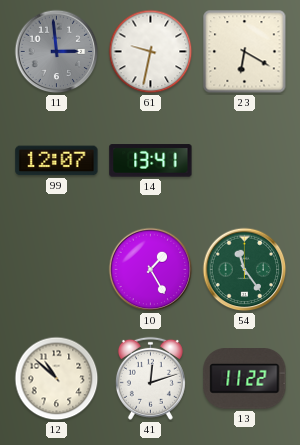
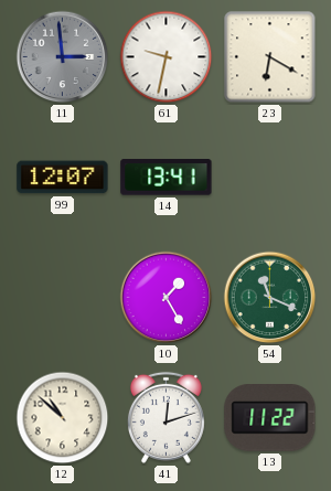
54: 11:24 -> 11:19
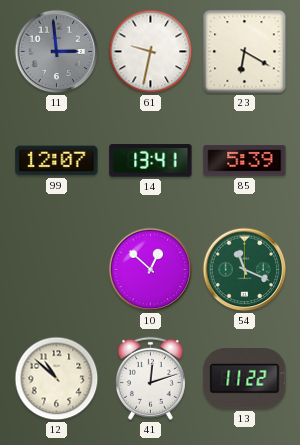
85: none -> 5:39
10: 1:25 -> 12:52
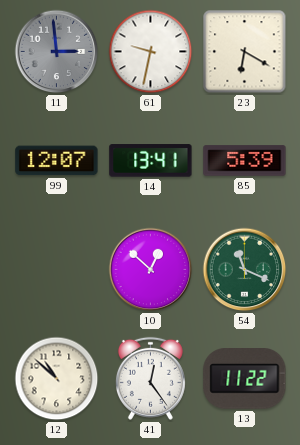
41: 12:12 -> 12:24
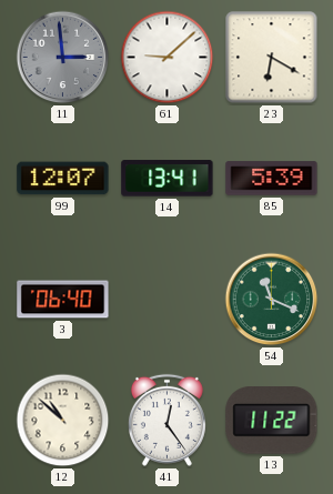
61: 9:32 -> 9:08
3: none -> 06:40
10: 12:52 -> none
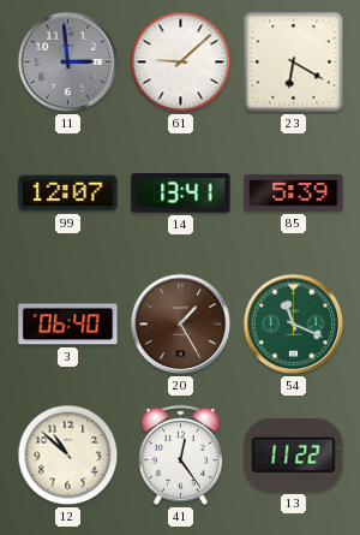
20: none -> 1:25
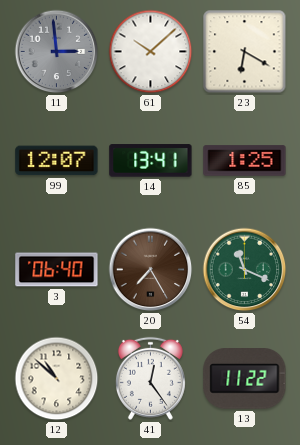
61: 9:08 -> 10:08
85: 5:39 -> 1:25
20: 1:25 -> 7:25
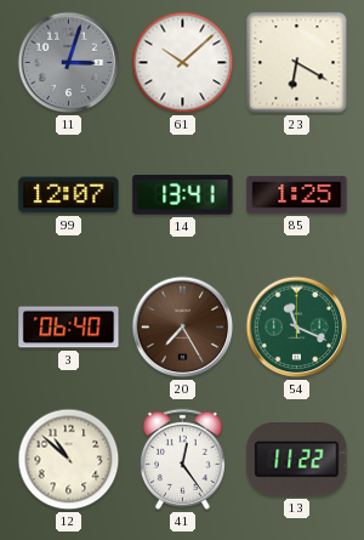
11: 2:59 -> 3:03
